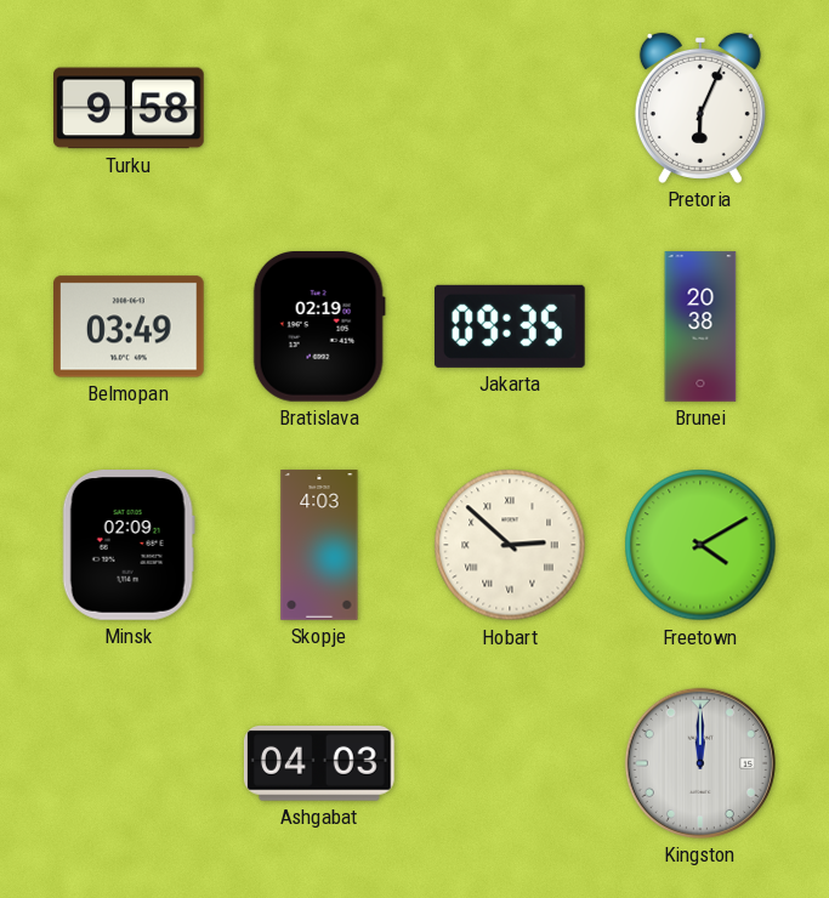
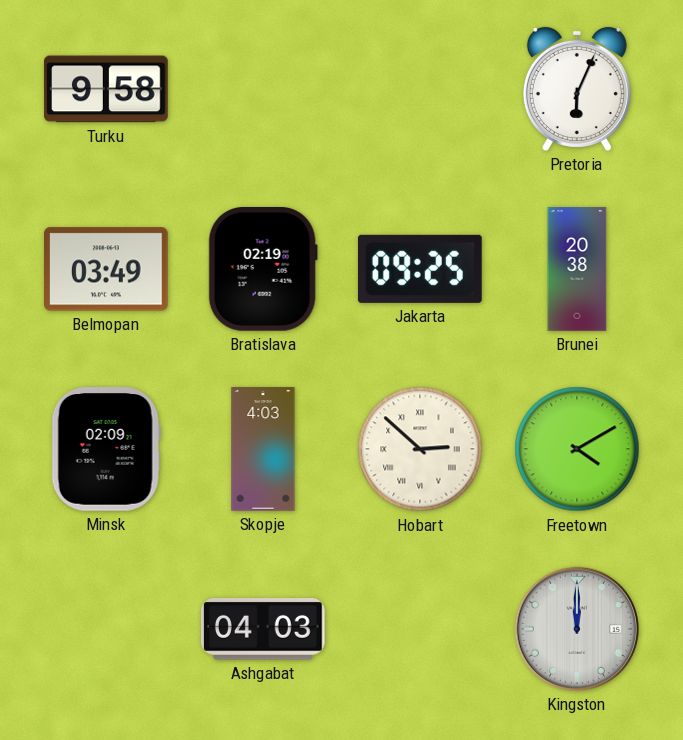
Jakarta: 09:35 -> 09:25
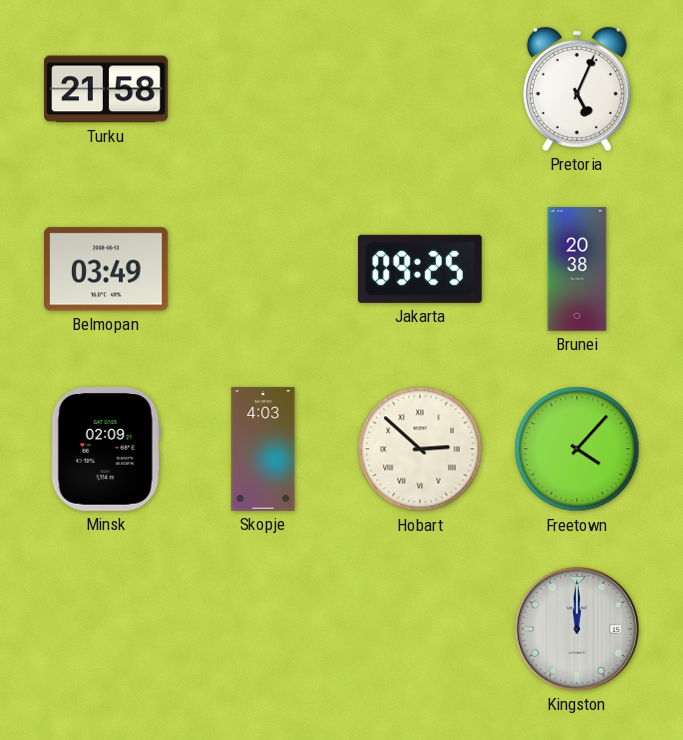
Turku: 9:58 -> 21:58
Pretoria: 6:04 -> 5:04
Bratislava: 02:19 -> none
Freetown: 4:10 -> 4:07
Ashgabat: 04:03 -> none
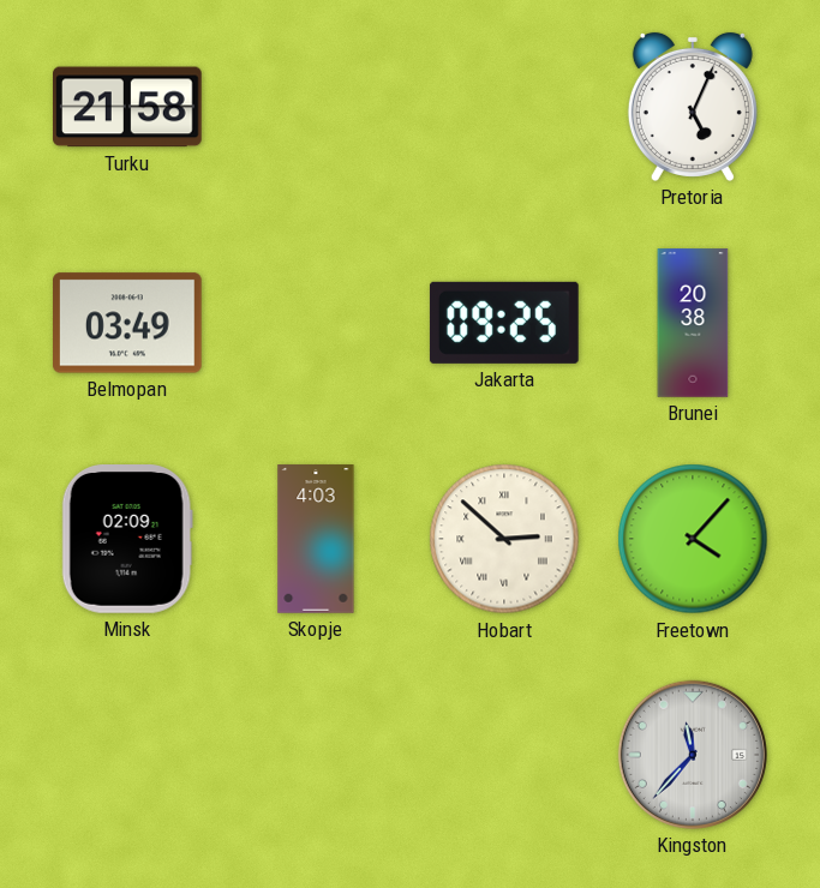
Kingston: 12:00 -> 11:37
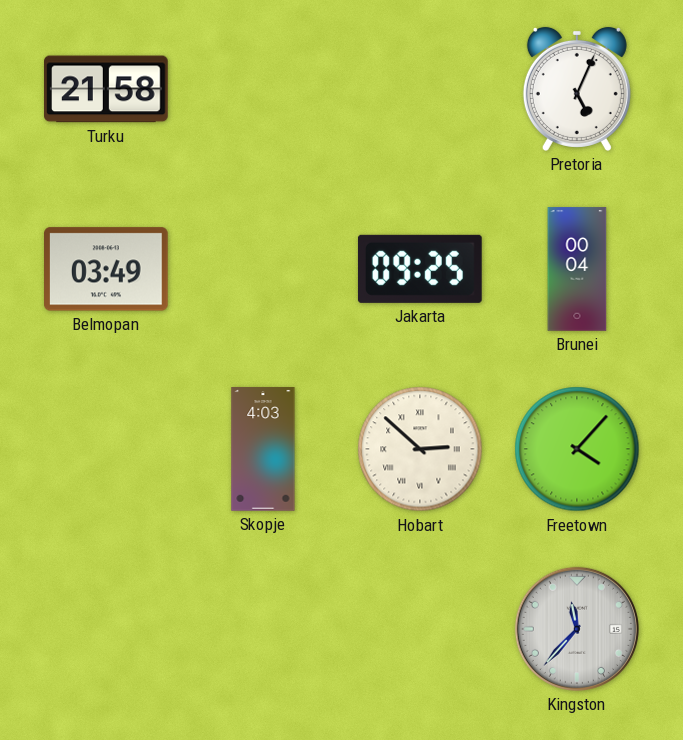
Brunei: 20:38 -> 00:04
Minsk: 02:09 -> none
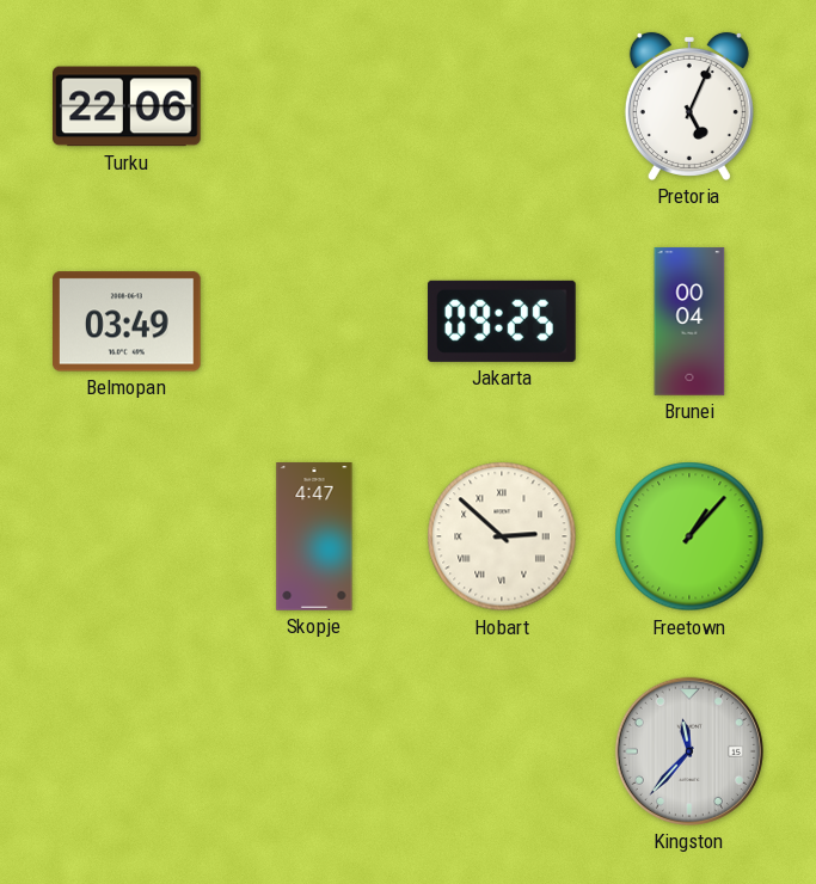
Turku: 21:58 -> 22:06
Skopje: 4:03 -> 4:47
Freetown: 4:07 -> 1:07
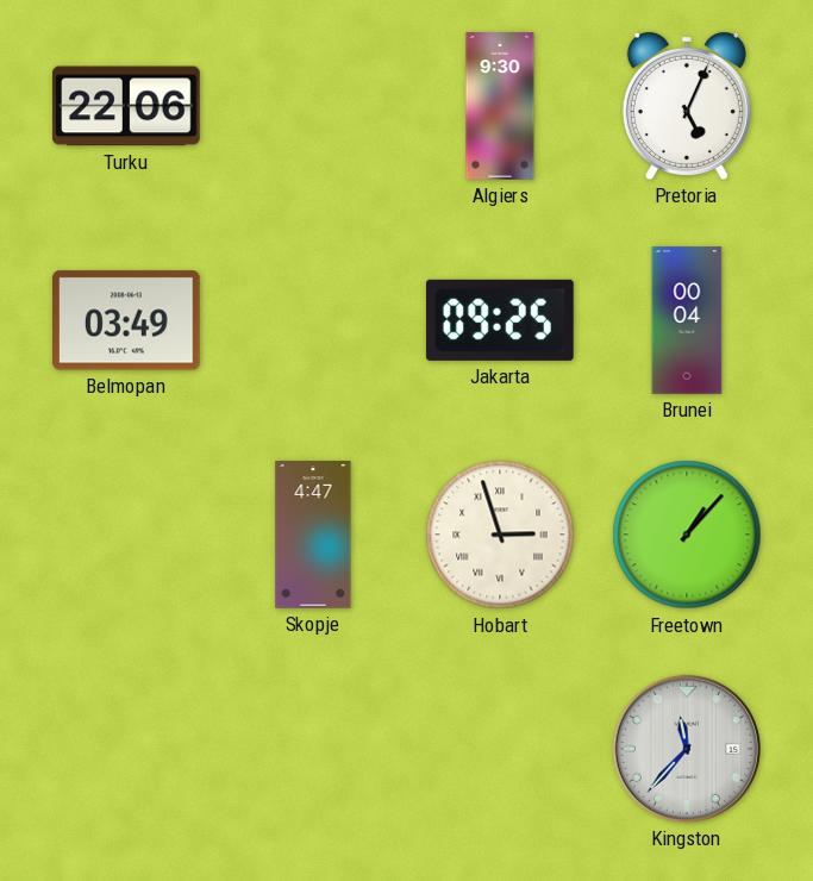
Algiers: none -> 9:30
Hobart: 2:52 -> 2:57
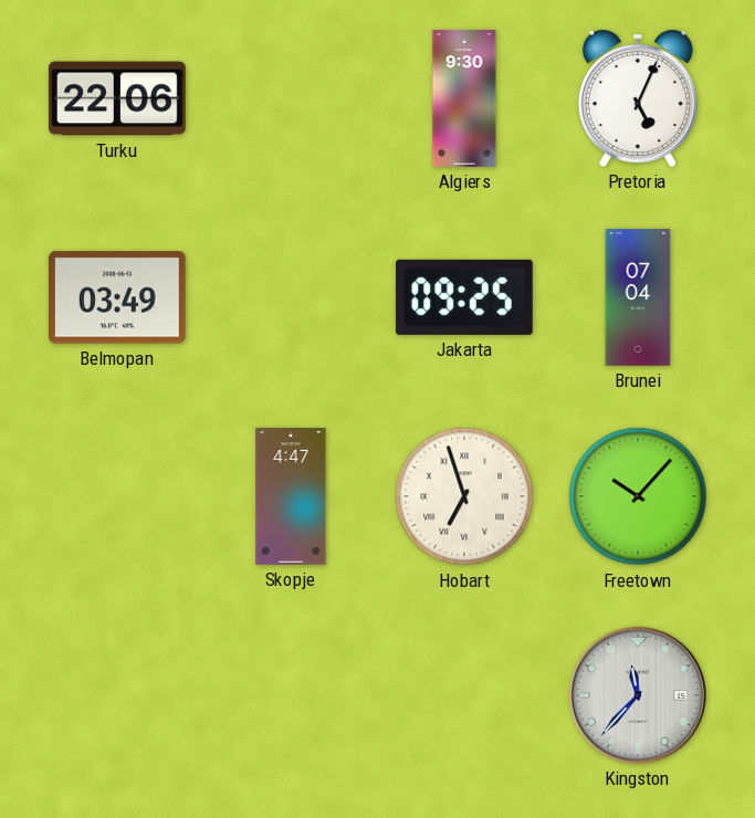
Brunei: 00:04 -> 07:04
Hobart: 2:57 -> 6:57
Freetown: 1:07 -> 10:07
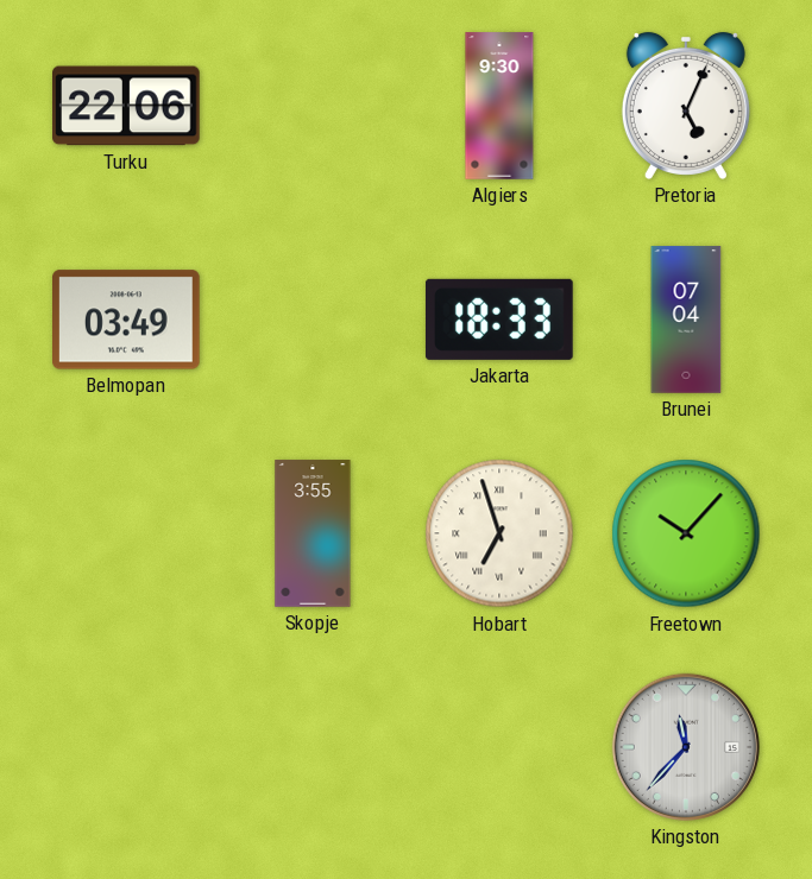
Jakarta: 09:25 -> 18:33
Skopje: 4:47 -> 3:55
